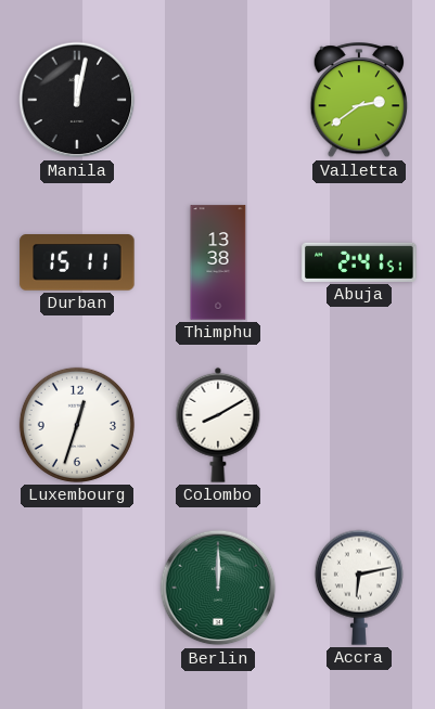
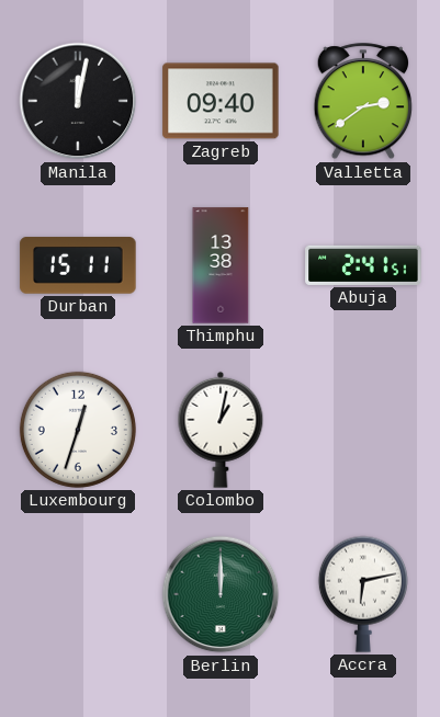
Zagreb: none -> 09:40
Colombo: 8:10 -> 1:02
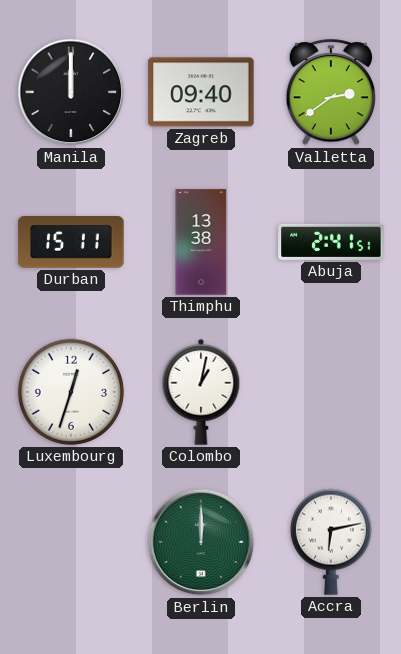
Manila: 12:02 -> 12:00
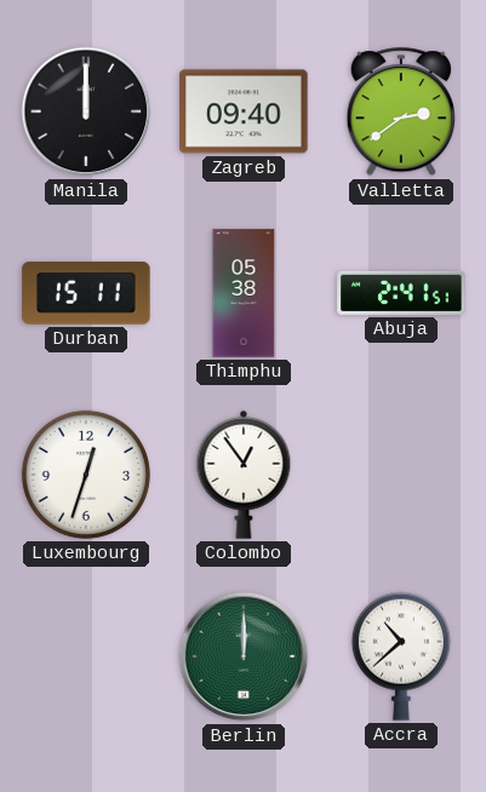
Thimphu: 13:38 -> 05:38
Colombo: 1:02 -> 12:54
Accra: 6:13 -> 10:38
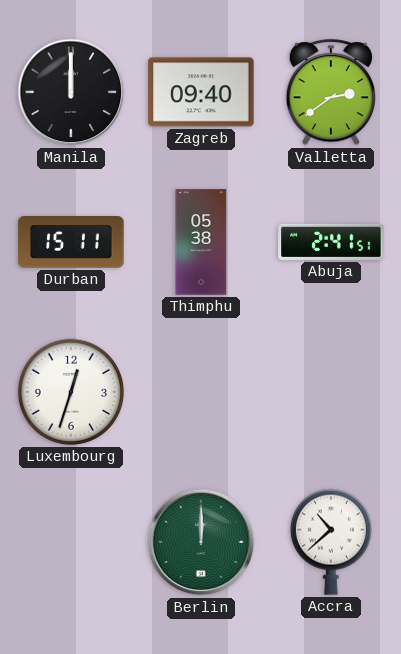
Colombo: 12:54 -> none
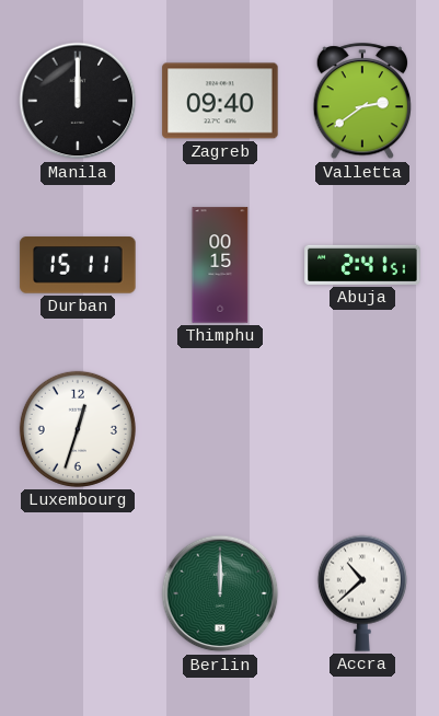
Thimphu: 05:38 -> 00:15
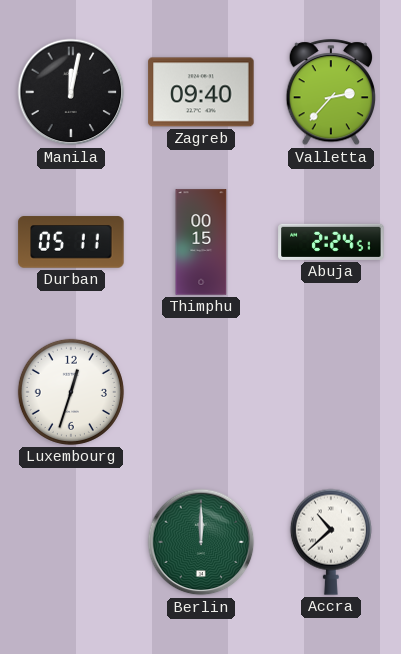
Manila: 12:00 -> 12:02
Valletta: 2:39 -> 2:37
Durban: 15:11 -> 05:11
Abuja: 2:41 -> 2:24
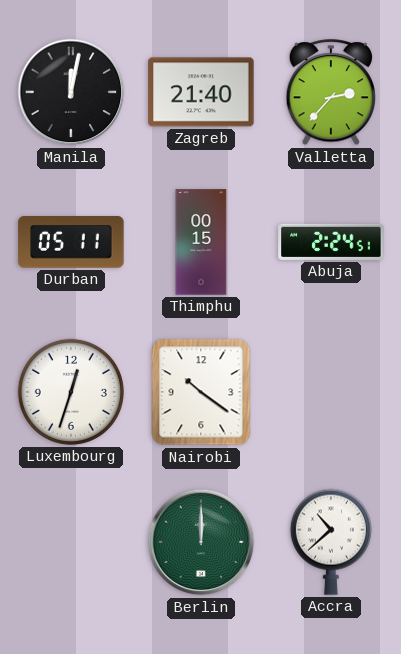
Zagreb: 09:40 -> 21:40
Nairobi: none -> 10:21
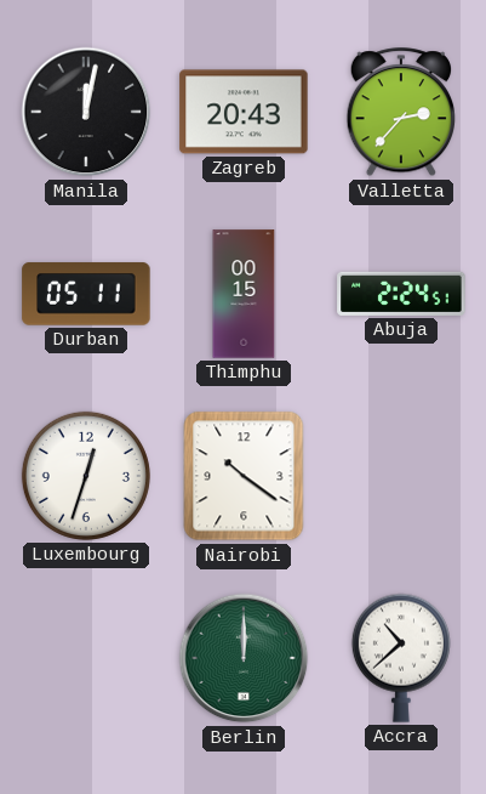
Zagreb: 21:40 -> 20:43
